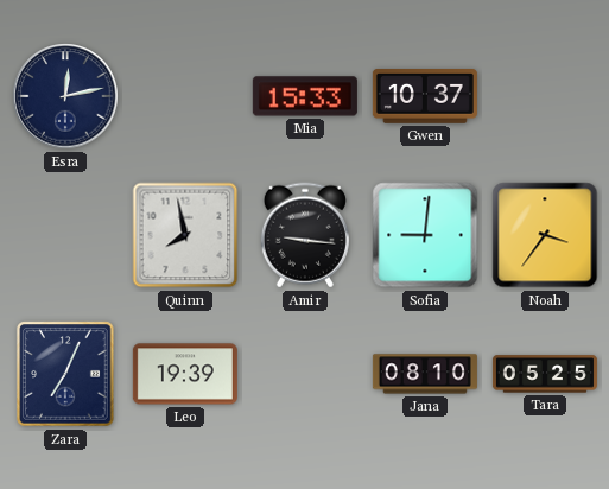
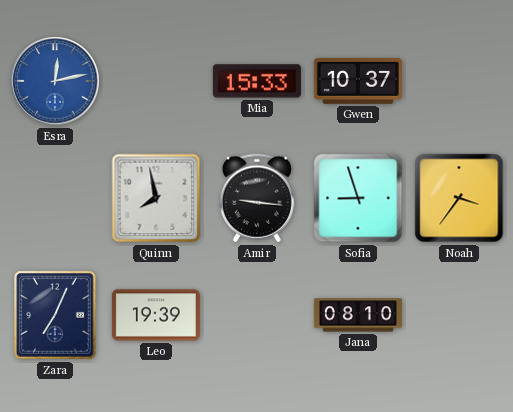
Esra dial: navy -> blue
Sofia: 9:01 -> 8:57
Tara: 05:25 -> none
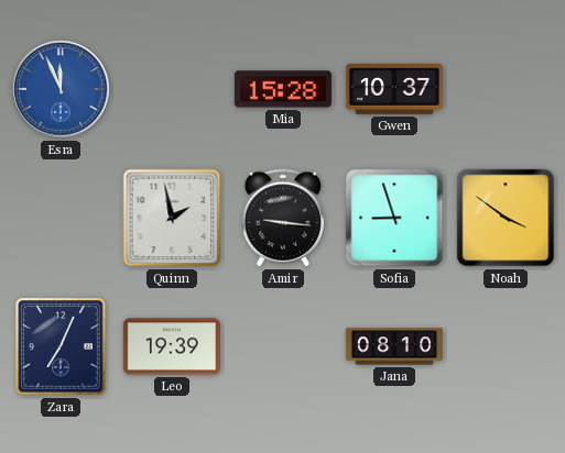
Esra: 12:13 -> 11:56
Mia: 15:33 -> 15:28
Quinn: 7:58 -> 1:58
Noah: 3:36 -> 3:51
